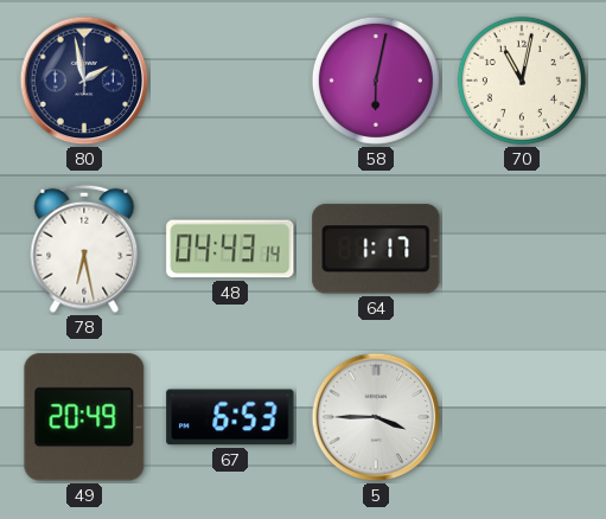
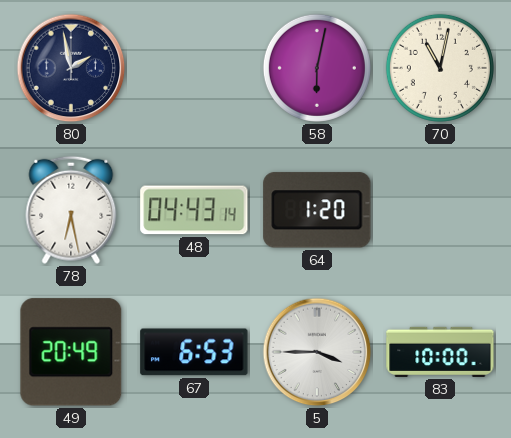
64: 1:17 -> 1:20
83: none -> 10:00
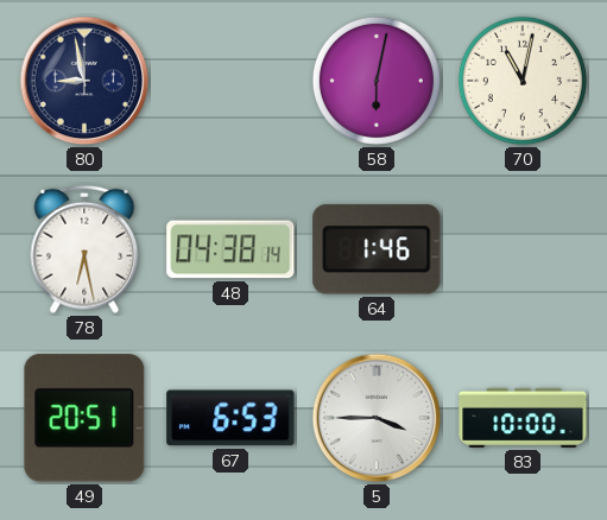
80: 1:58 -> 8:58
48: 04:43 -> 04:38
64: 1:20 -> 1:46
49: 20:49 -> 20:51
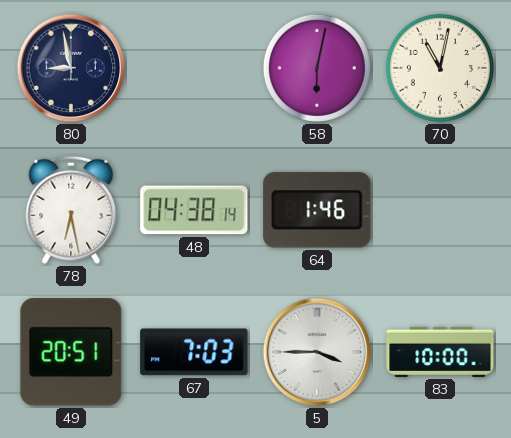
67: 6:53 -> 7:03
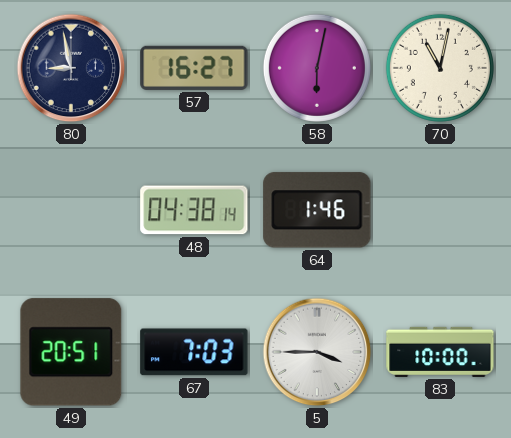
57: none -> 16:27
78: 6:28 -> none
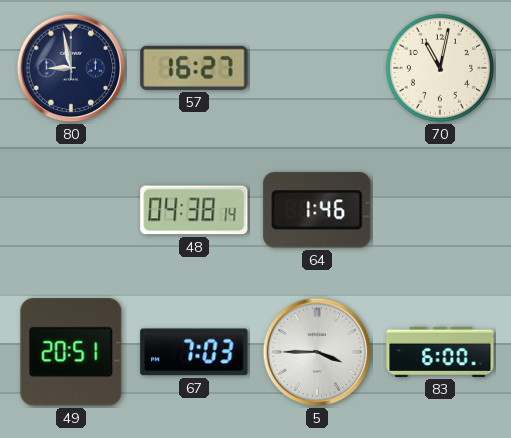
58: 6:02 -> none
83: 10:00 -> 6:00
